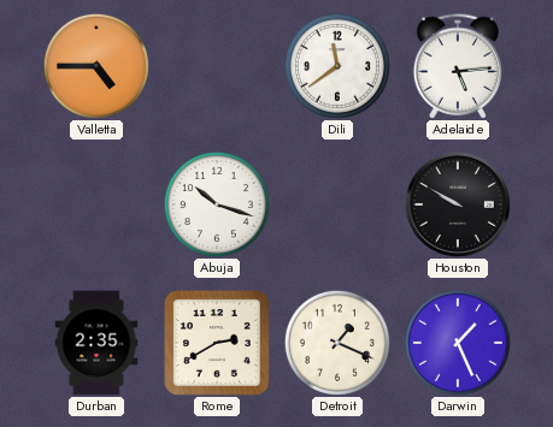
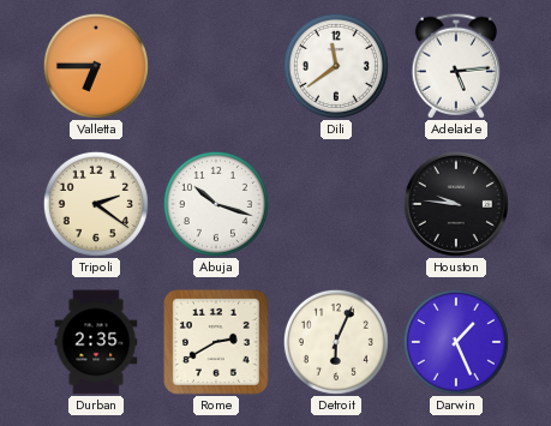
Valletta: 4:45 -> 6:45
Tripoli: none -> 2:21
Houston: 9:50 -> 9:46
Detroit: 1:19 -> 6:04
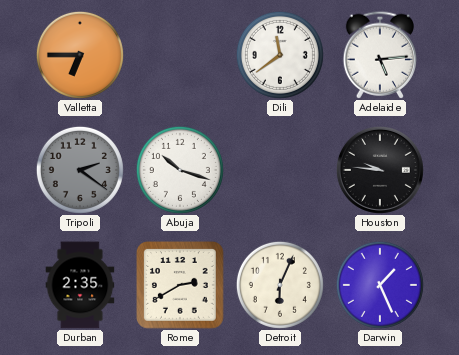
Tripoli dial: cream -> grey
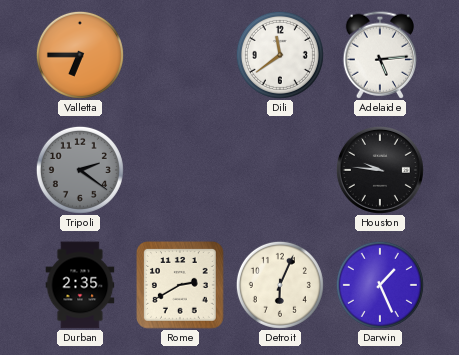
Abuja: 10:18 -> none
